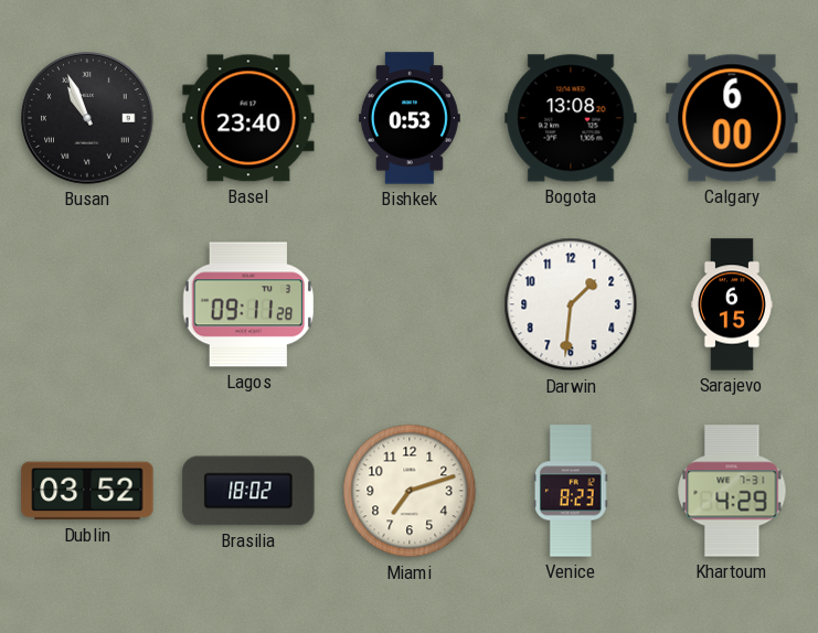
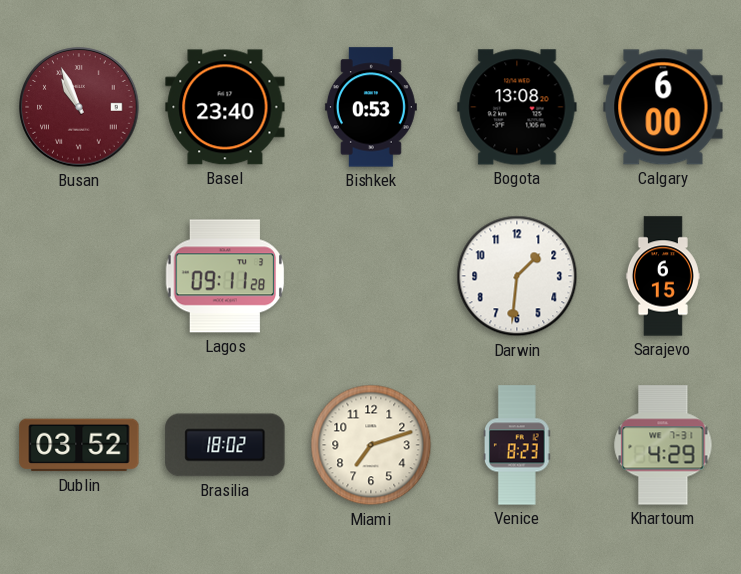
Busan dial: black -> burgundy
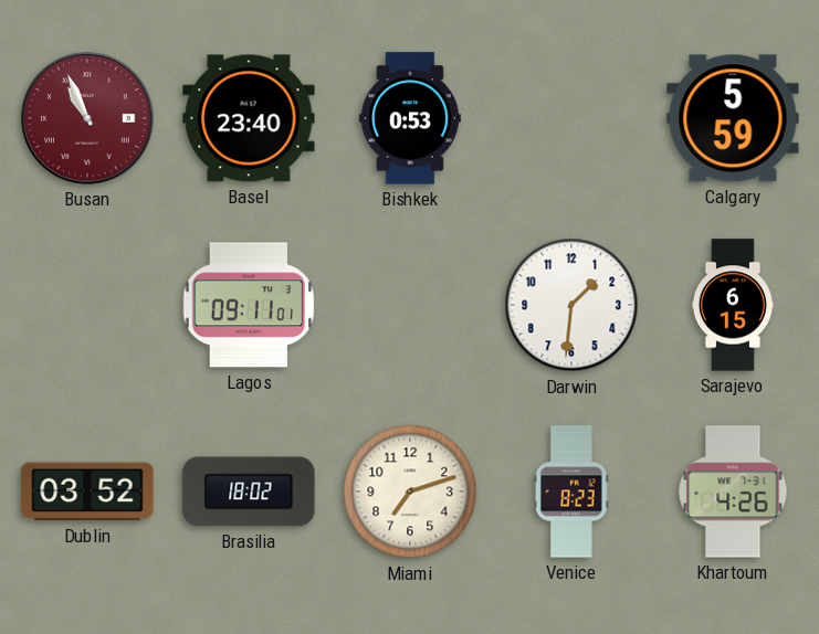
Bogota: 13:08 -> none
Calgary: 6:00 -> 5:59
Lagos: 09:11:28 -> 09:11:01
Khartoum: 4:29 -> 4:26
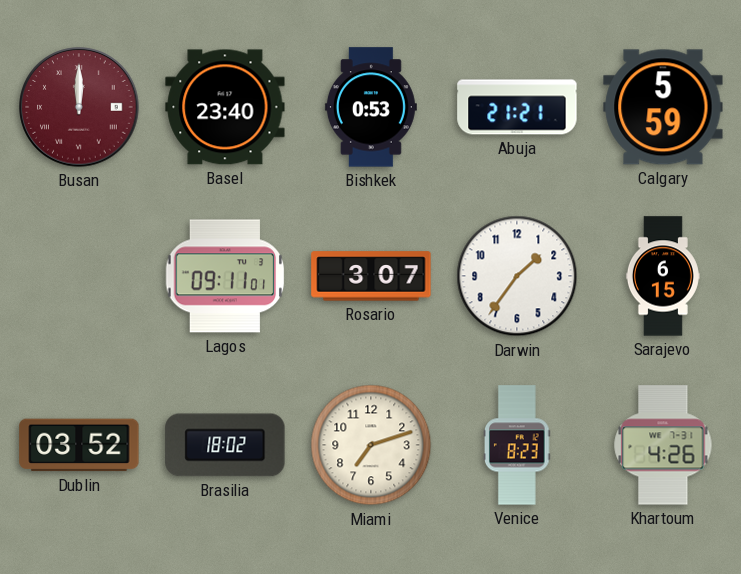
Busan: 10:56 -> 12:00
Abuja: none -> 21:21
Rosario: none -> 3:07
Darwin: 1:31 -> 1:36
